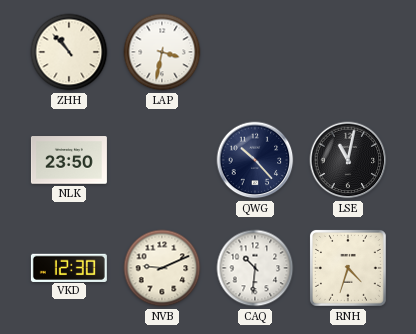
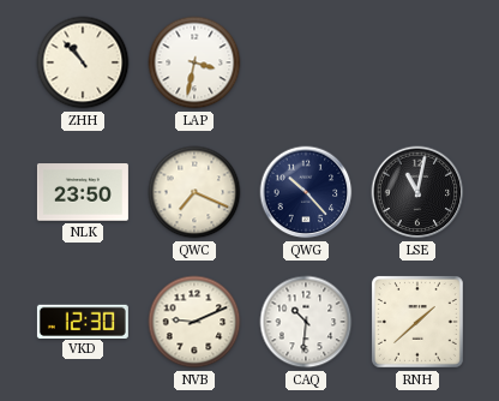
QWC: none -> 7:19
RNH: 4:33 -> 1:38
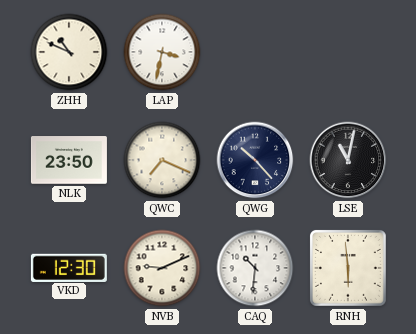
ZHH: 10:53 -> 10:49
RNH: 1:38 -> 5:59
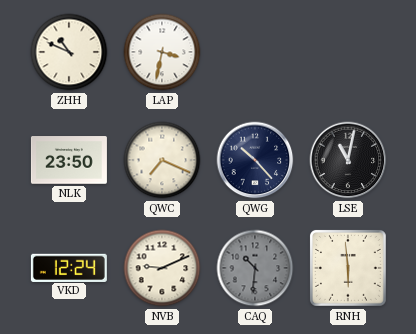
VKD: 12:30 -> 12:24
CAQ dial: white -> grey
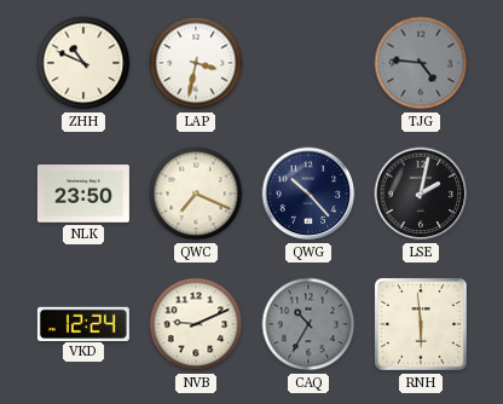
TJG: none -> 4:46
LSE: 11:02 -> 2:02
CAQ: 10:31 -> 10:35
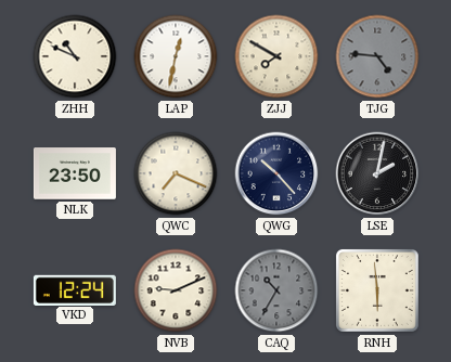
LAP: 3:32 -> 12:32
ZJJ: none -> 7:50
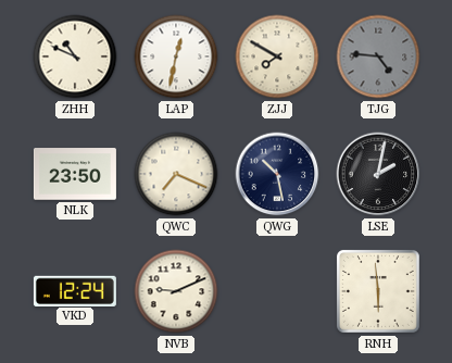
QWG: 10:23 -> 10:28
CAQ: 10:35 -> none
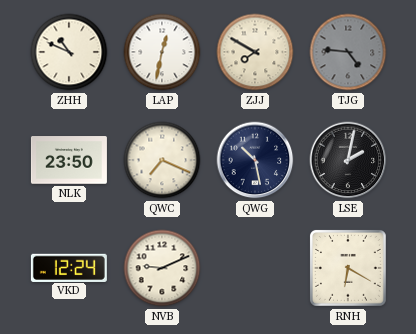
RNH: 5:59 -> 6:20
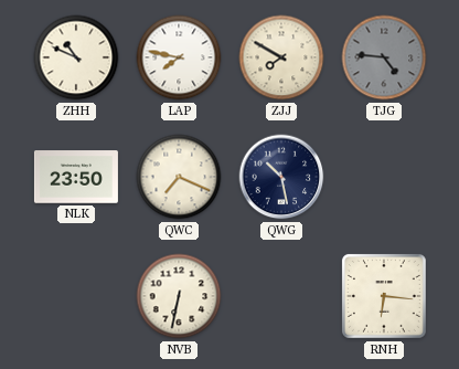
LAP: 12:32 -> 7:47
LSE: 2:02 -> none
VKD: 12:24 -> none
NVB: 9:11 -> 6:32
RNH: 6:20 -> 6:16
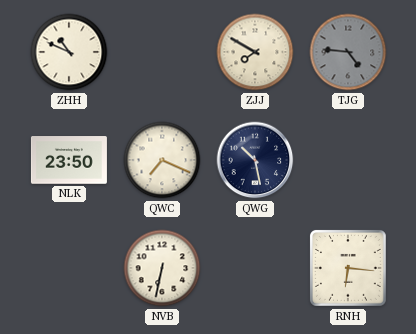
LAP: 7:47 -> none
